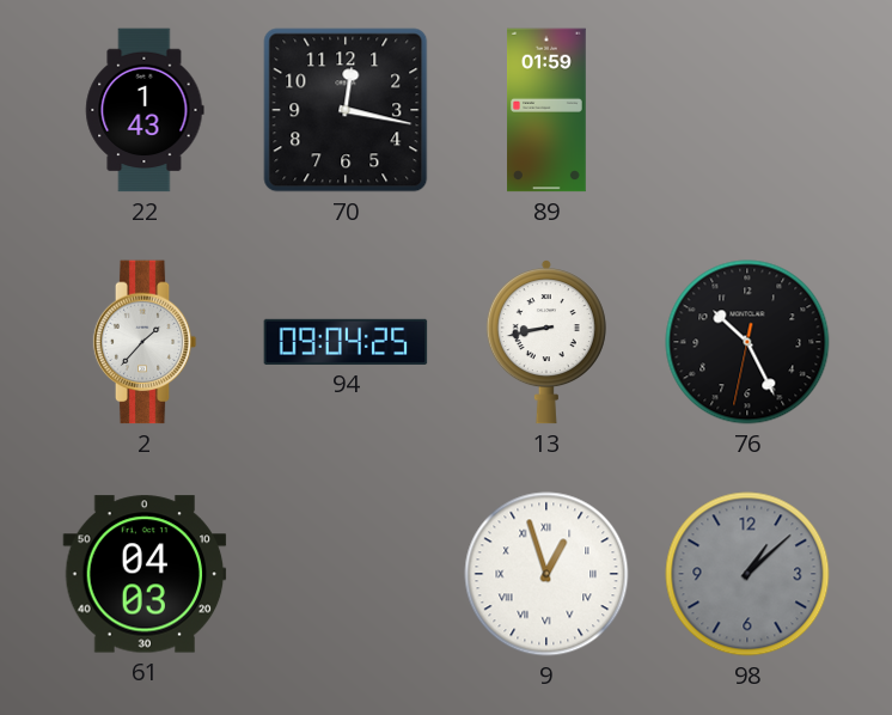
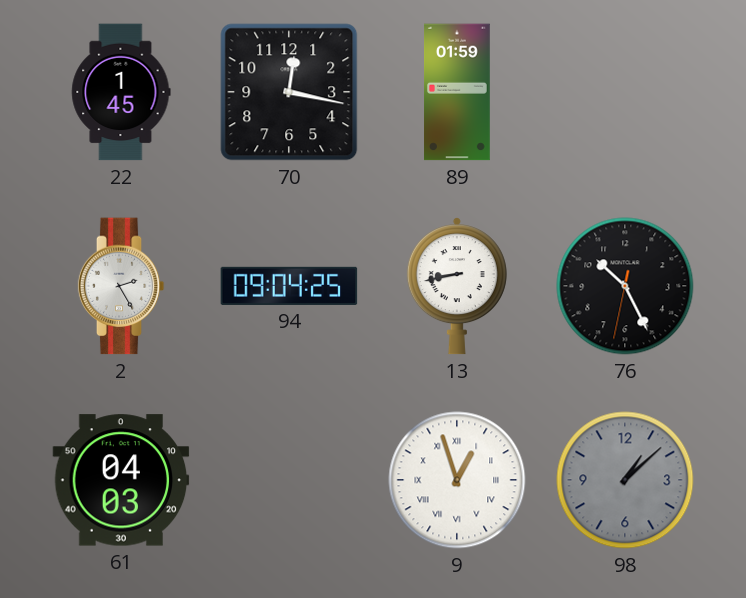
22: 1:43 -> 1:45
2: 1:37 -> 2:25
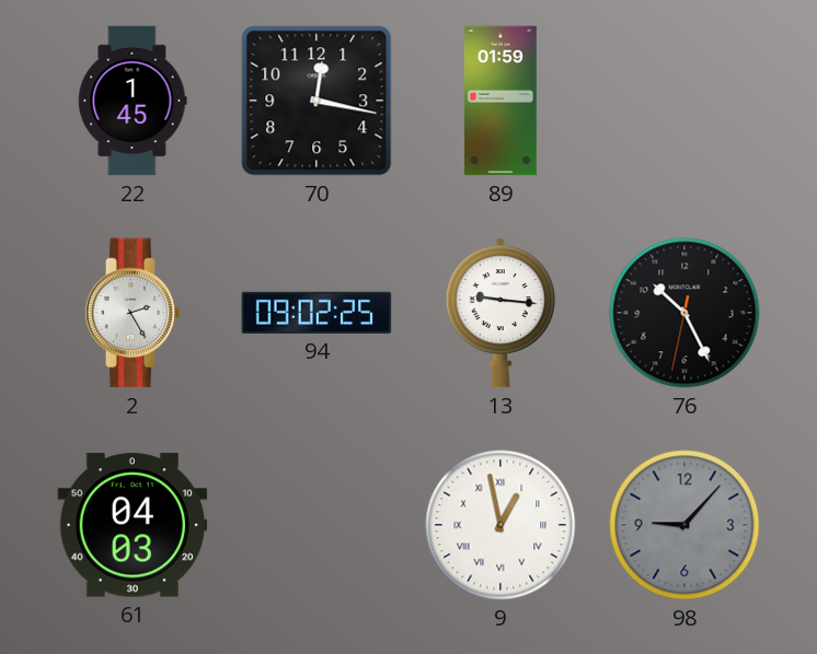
94: 09:04 -> 09:02
13: 8:43 -> 9:16
9: 12:57 -> 12:58
98: 1:08 -> 9:07
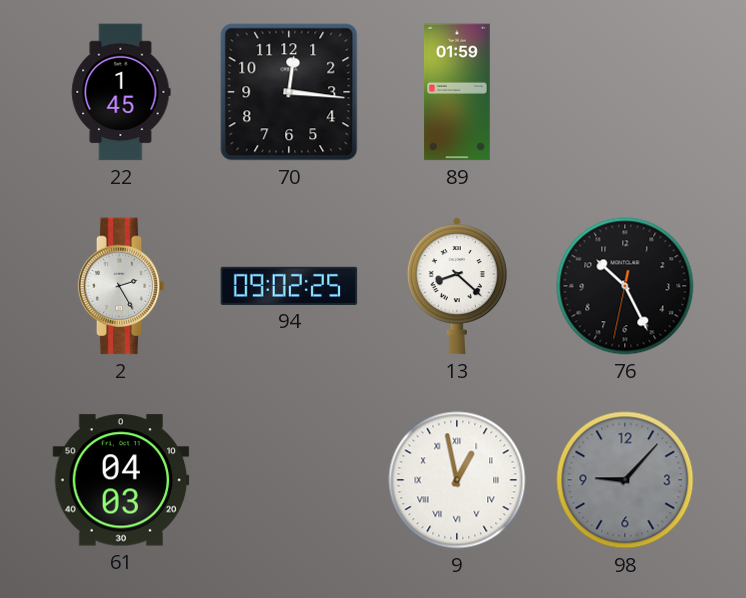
70: 12:17 -> 12:16
13: 9:16 -> 8:22
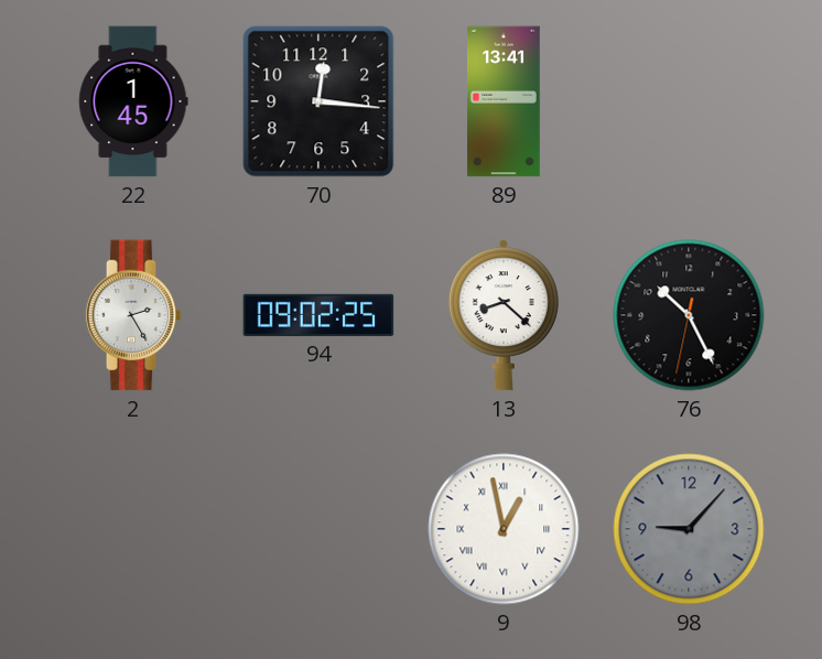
89: 01:59 -> 13:41
61: 04:03 -> none
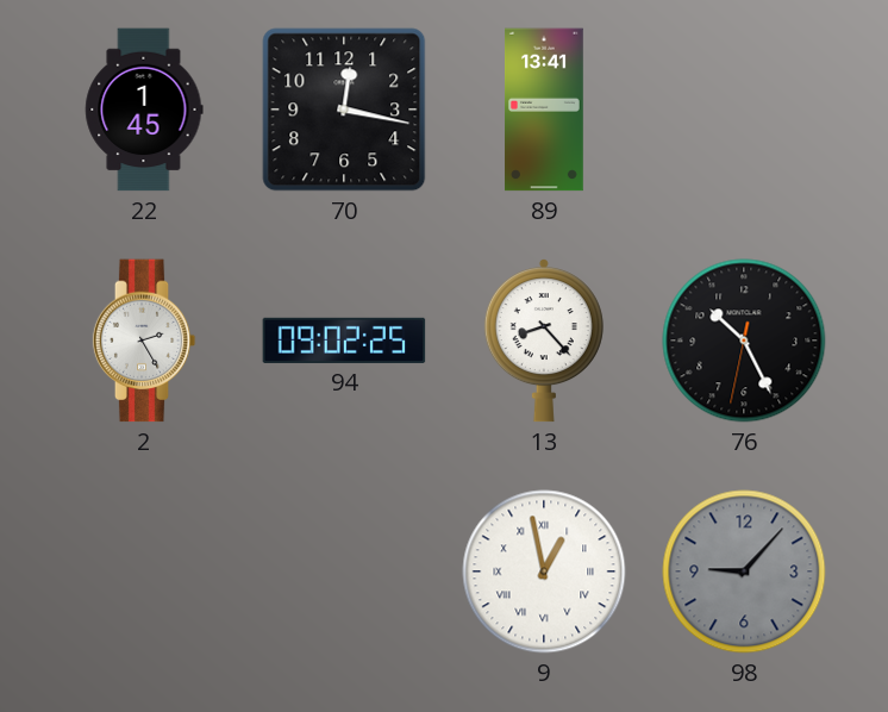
70: 12:16 -> 12:17
13: 8:22 -> 8:23
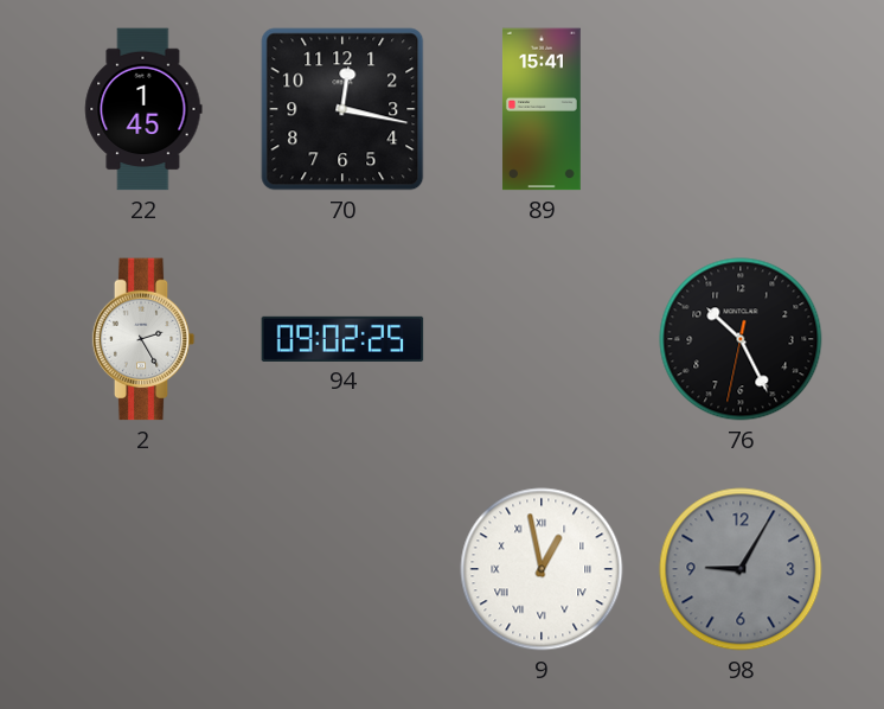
89: 13:41 -> 15:41
13: 8:23 -> none
98: 9:07 -> 9:05
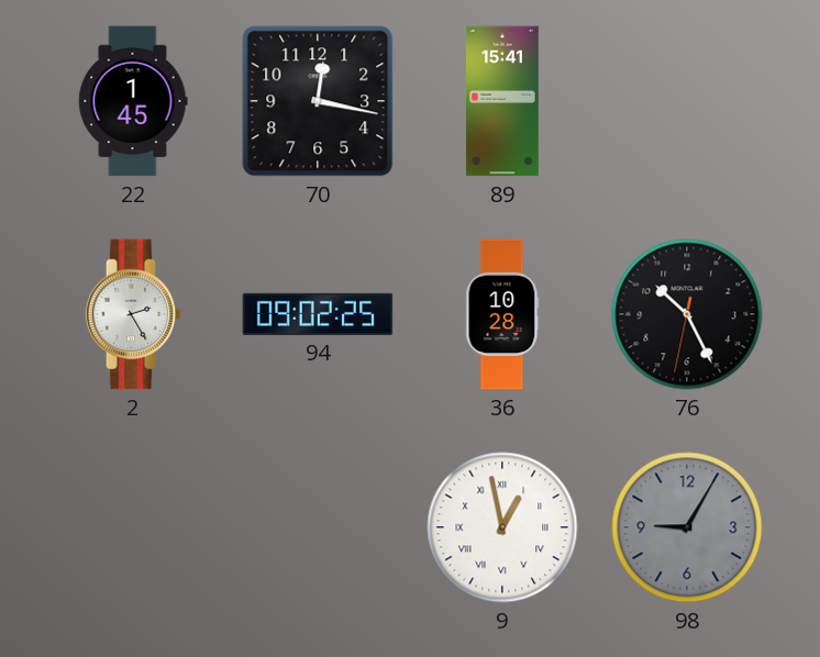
36: none -> 10:28
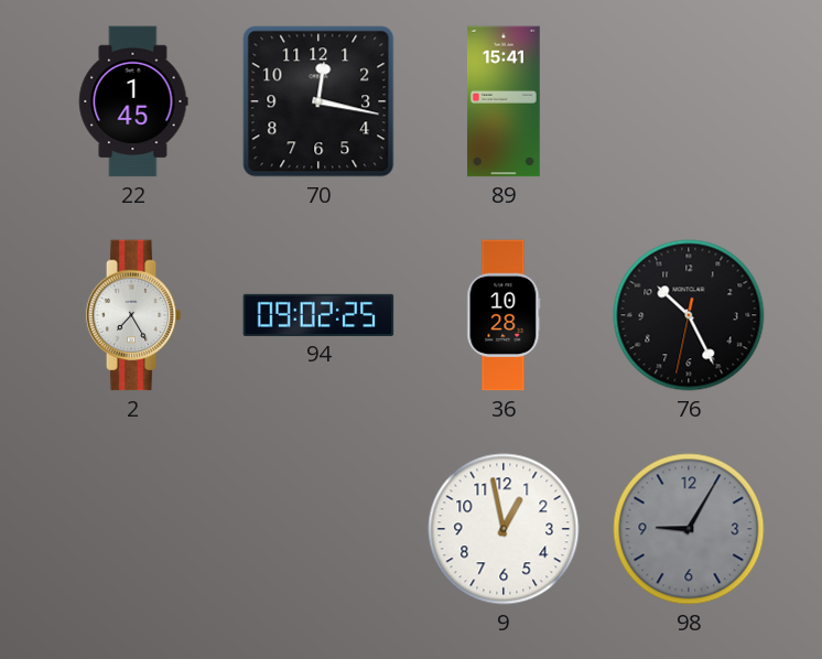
2: 2:25 -> 7:25
9 numerals: Roman -> Arabic
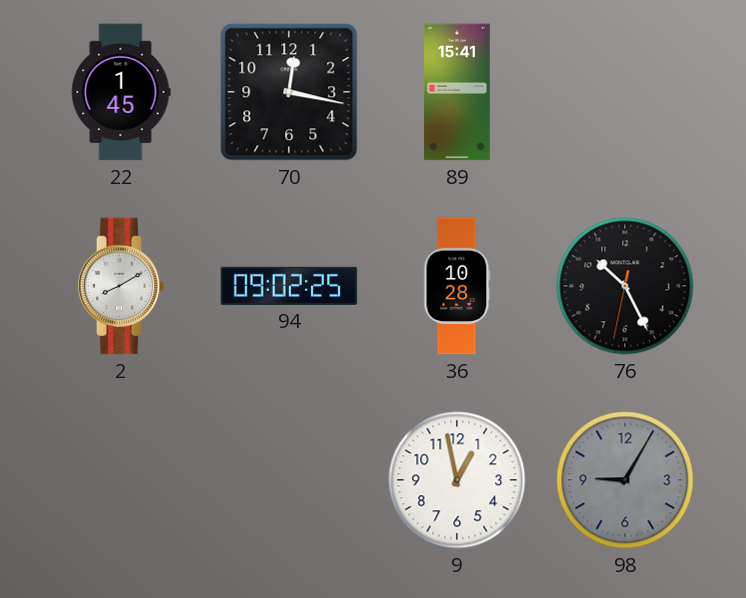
2: 7:25 -> 8:10
